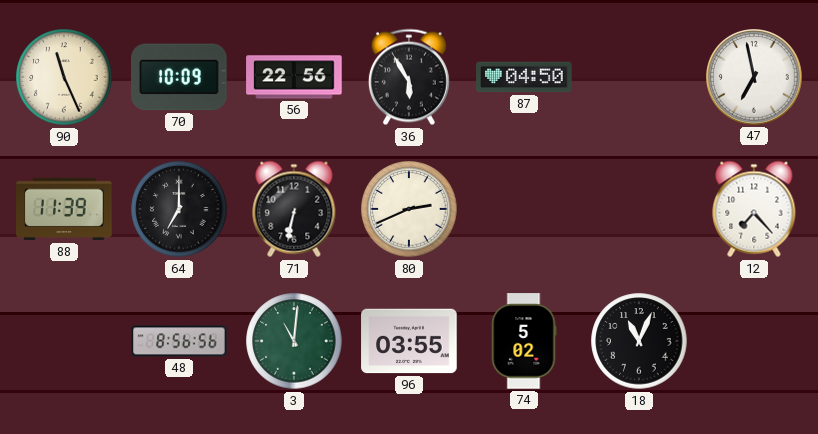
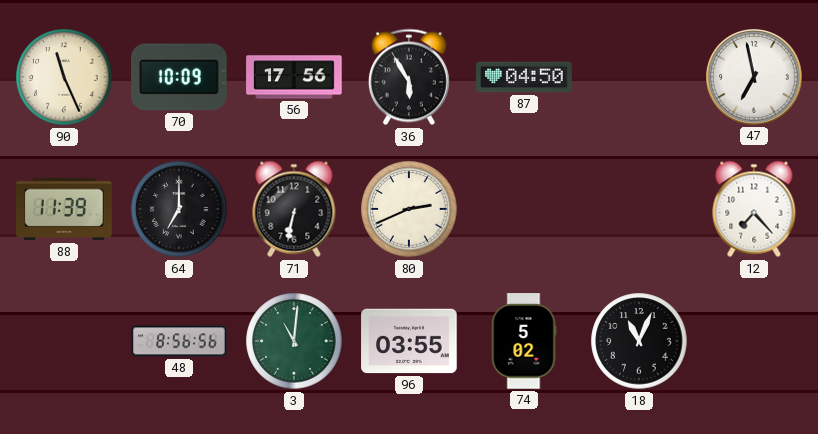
56: 22:56 -> 17:56
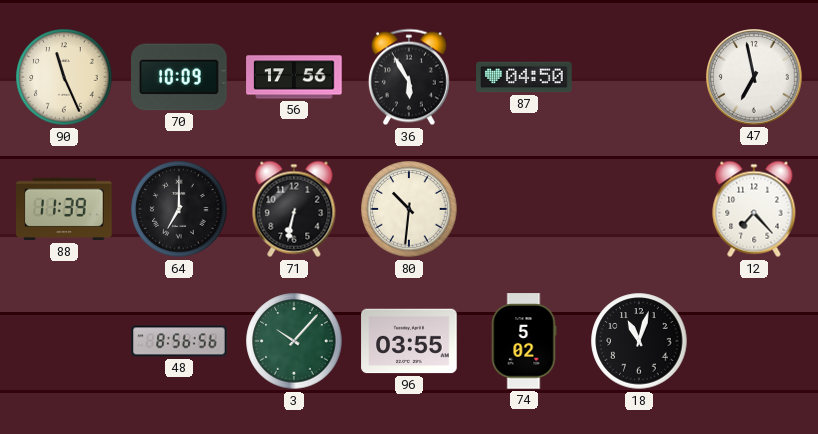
80: 2:41 -> 10:31
3: 11:01 -> 10:07
18: 11:04 -> 11:03
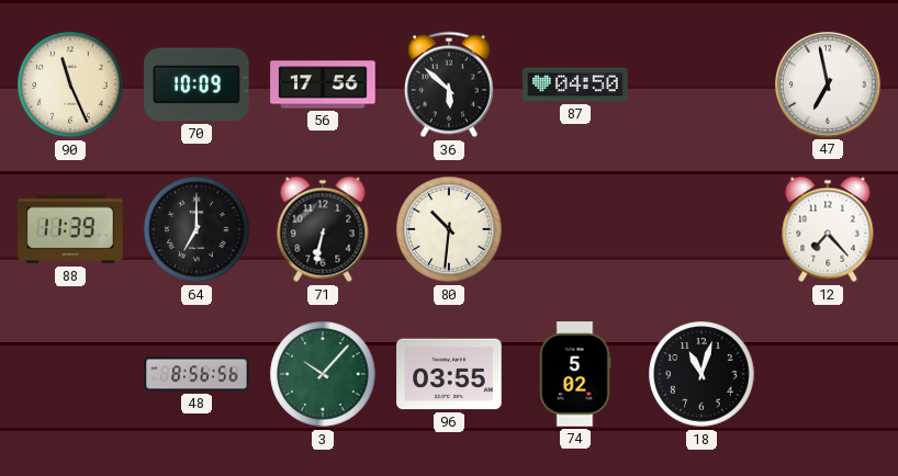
36: 5:55 -> 5:52
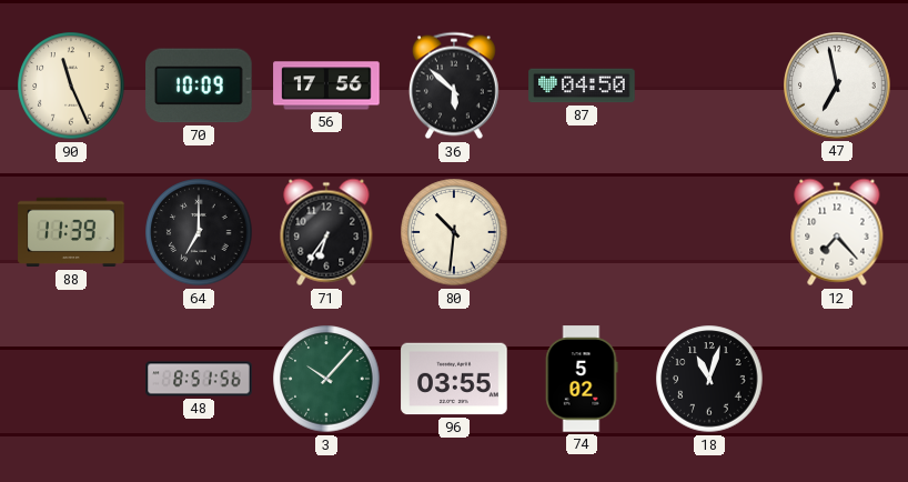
71: 6:32 -> 6:36
48: 8:56 -> 8:51
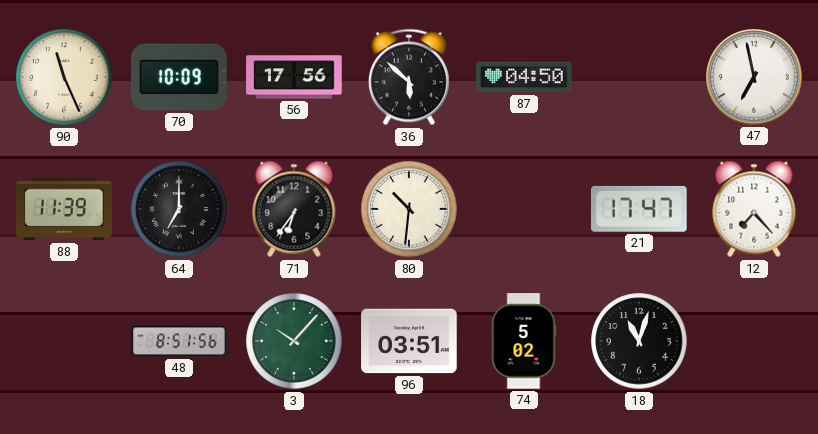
21: none -> 17:47
96: 03:55 -> 03:51
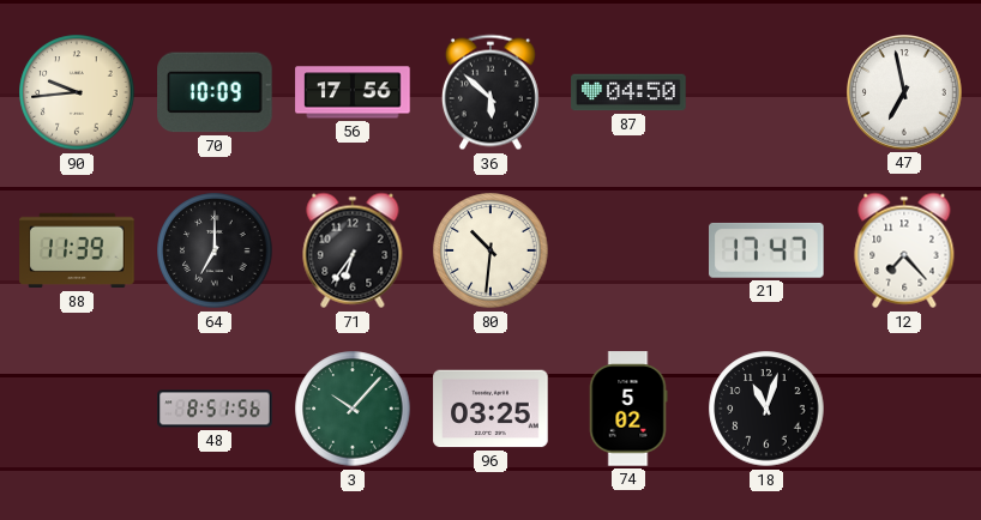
90: 11:26 -> 9:44
96: 03:51 -> 03:25
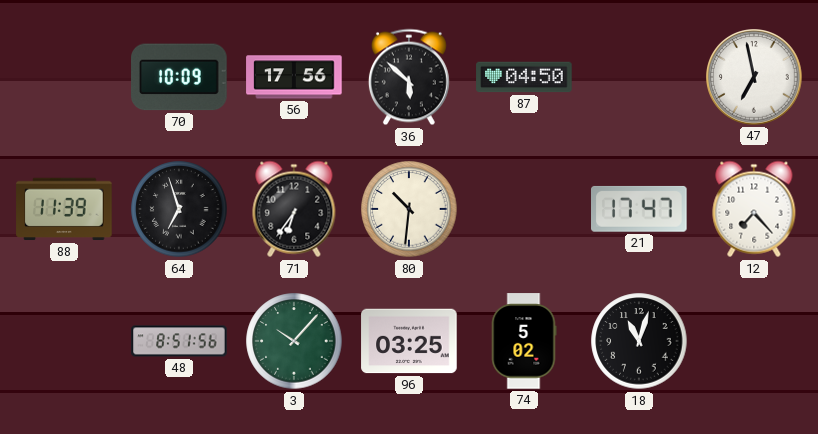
90: 9:44 -> none
64: 7:00 -> 6:57
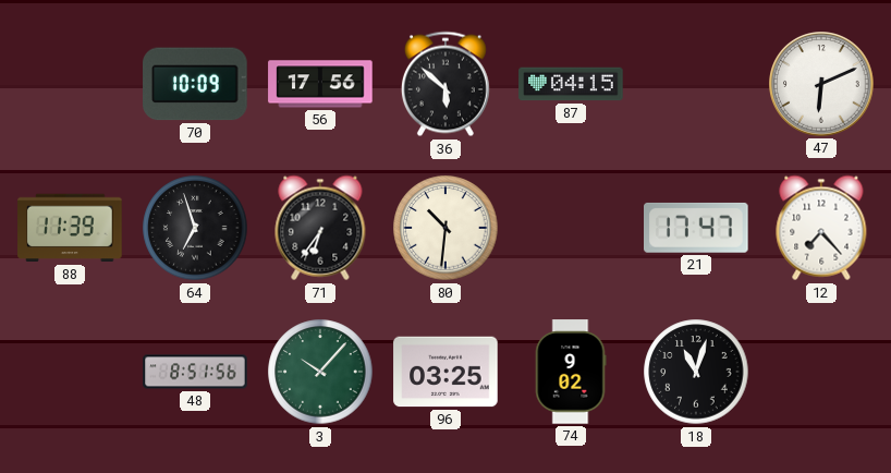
87: 04:50 -> 04:15
47: 6:58 -> 6:11
74: 5:02 -> 9:02
